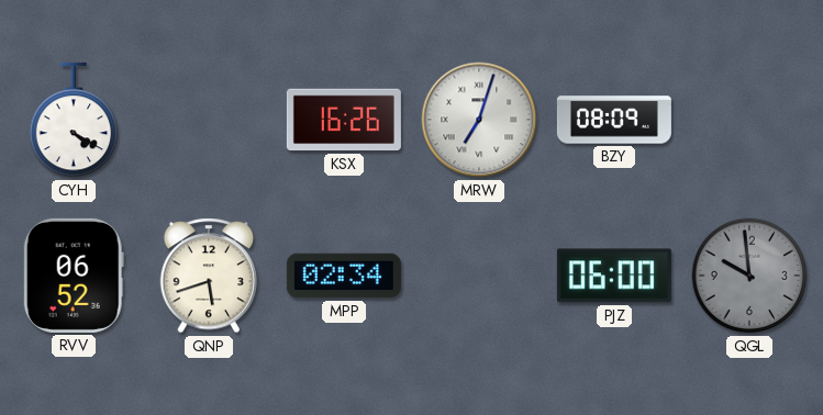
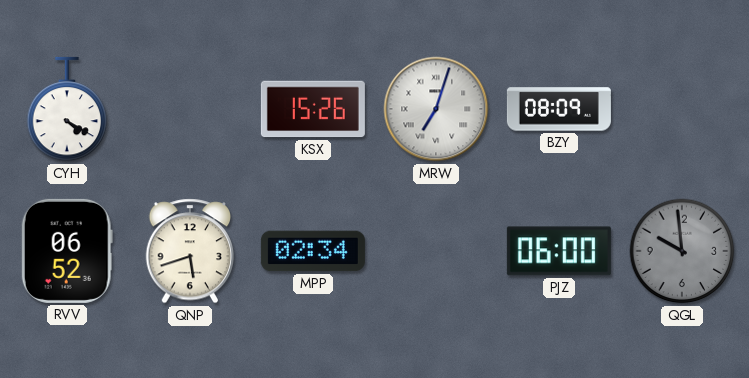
KSX: 16:26 -> 15:26
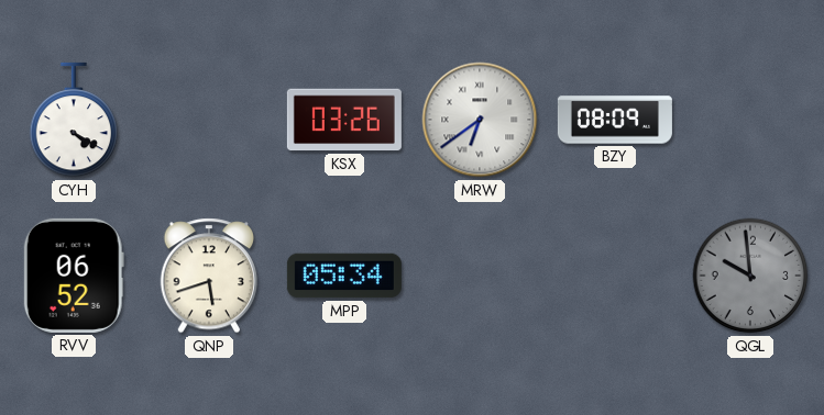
KSX: 15:26 -> 03:26
MRW: 7:03 -> 6:39
MPP: 02:34 -> 05:34
PJZ: 06:00 -> none
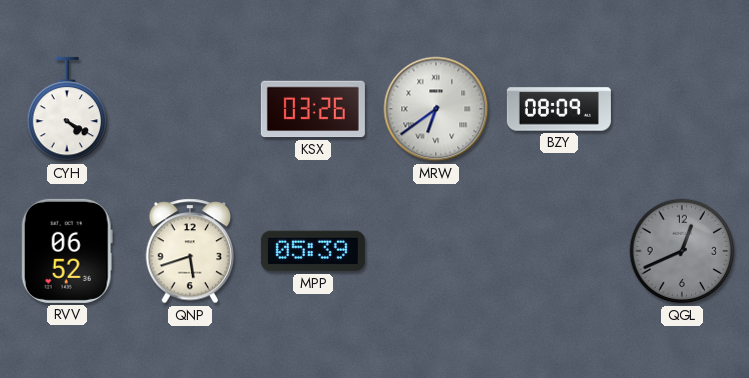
MPP: 05:34 -> 05:39
QGL: 9:59 -> 12:41
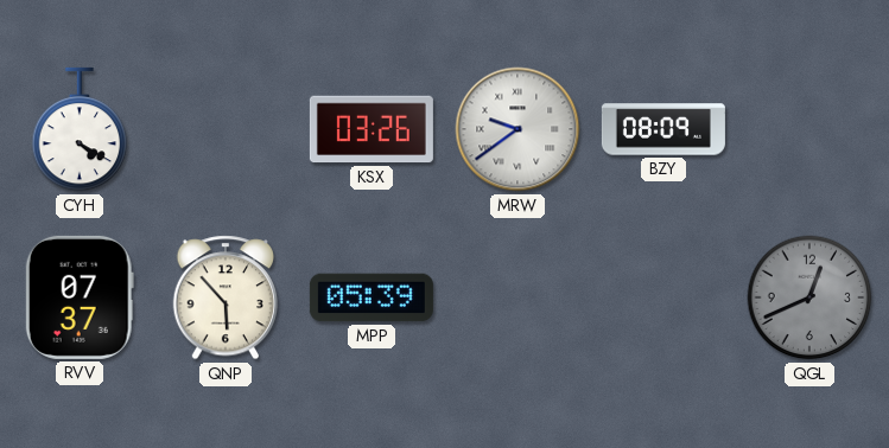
MRW: 6:39 -> 9:39
RVV: 06:52 -> 07:37
QNP: 5:42 -> 5:53
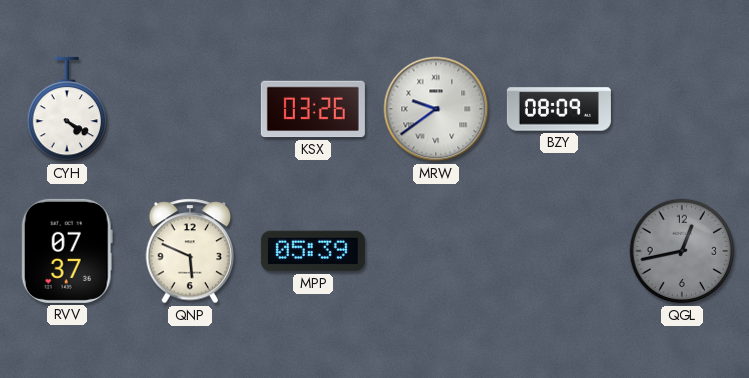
QNP: 5:53 -> 5:49
QGL: 12:41 -> 12:43
